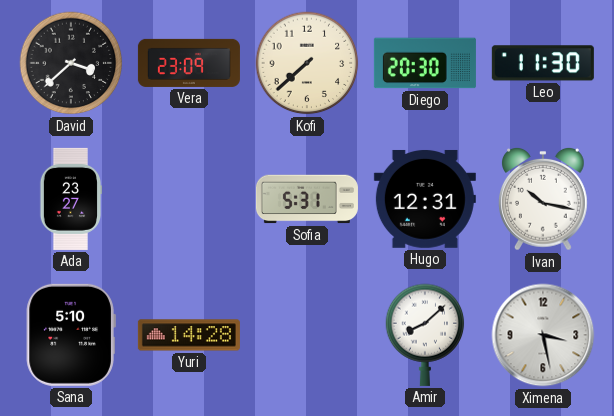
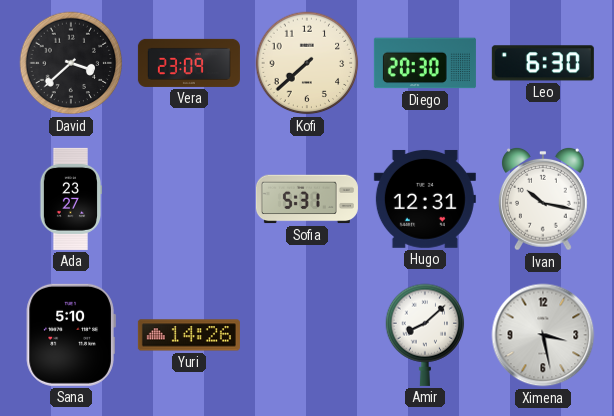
Leo: 11:30 -> 6:30
Yuri: 14:28 -> 14:26
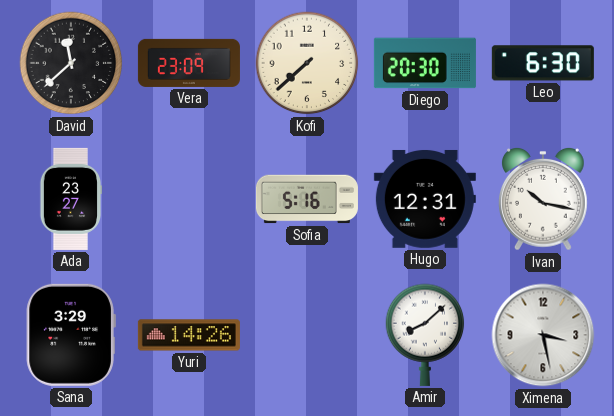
David: 3:38 -> 11:38
Sofia: 5:31 -> 5:16
Sana: 5:10 -> 3:29
